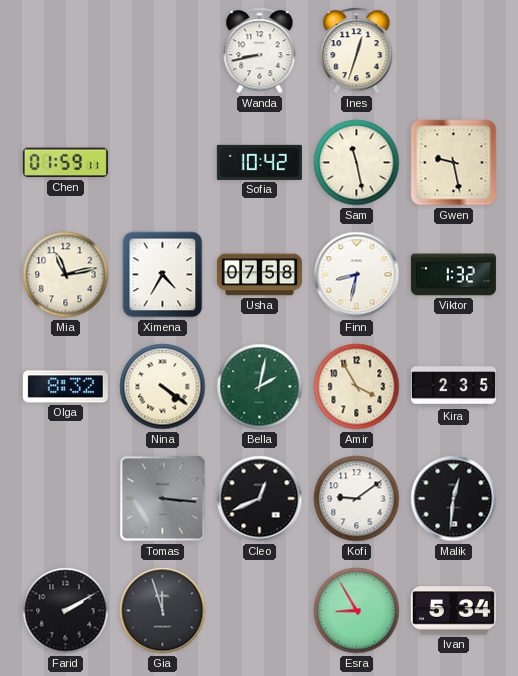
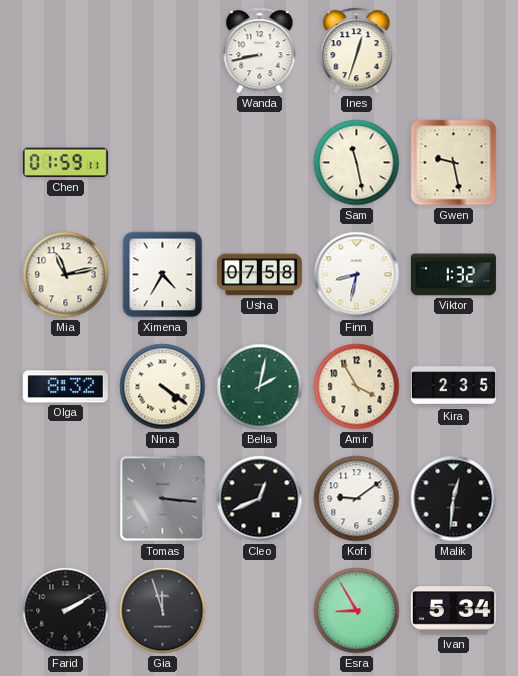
Sofia: 10:42 -> none
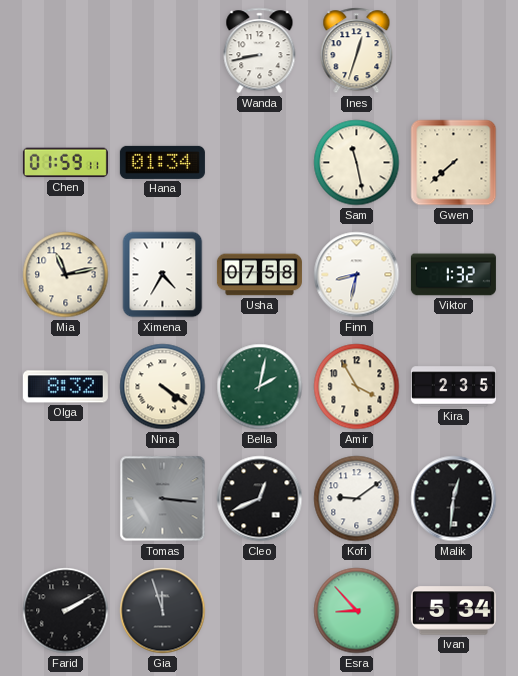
Hana: none -> 01:34
Gwen: 9:28 -> 7:38
Esra: 8:55 -> 8:53
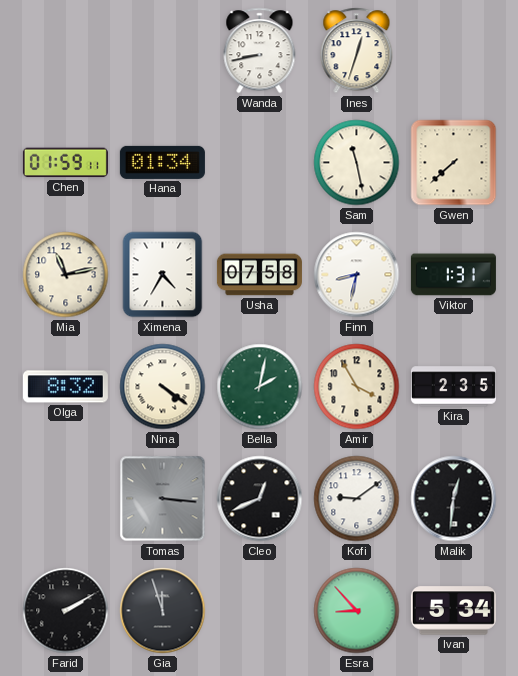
Viktor: 1:32 -> 1:31
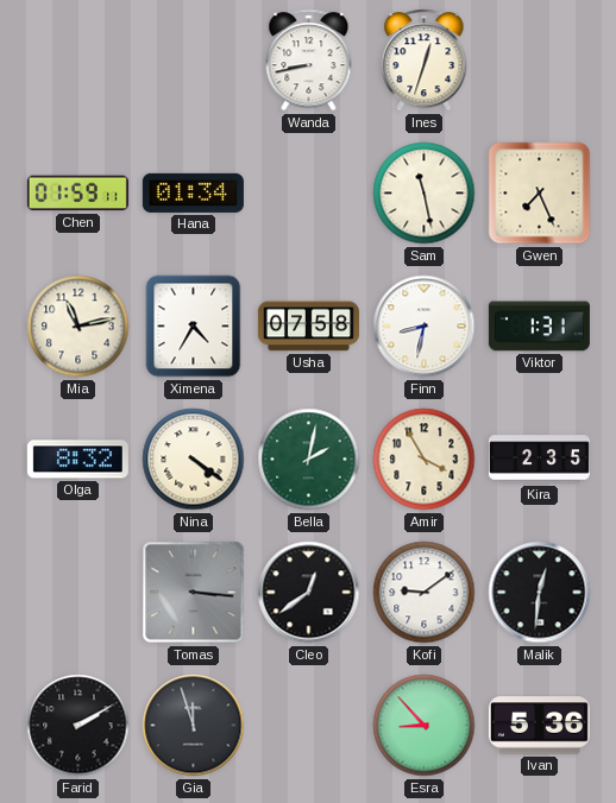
Gwen: 7:38 -> 7:26
Cleo: 12:41 -> 12:39
Ivan: 5:34 -> 5:36
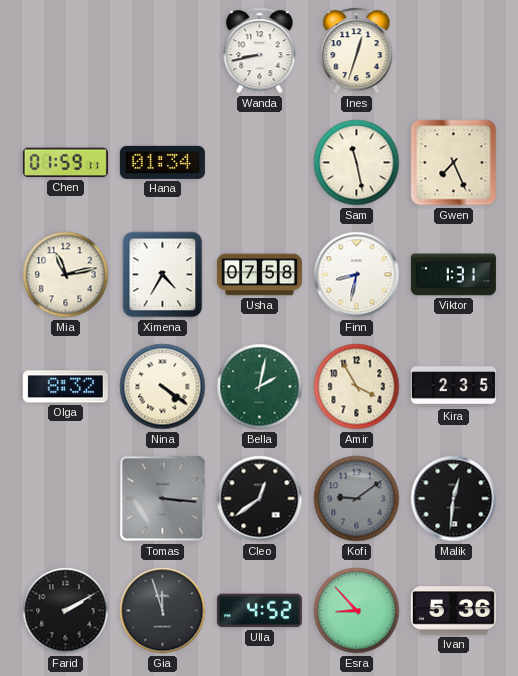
Kofi dial: white -> grey
Ulla: none -> 4:52
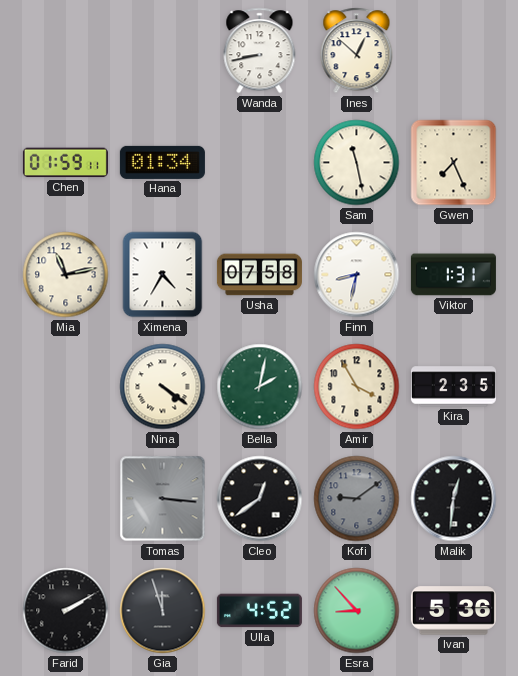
Ines: 12:33 -> 12:52
Olga: 8:32 -> none
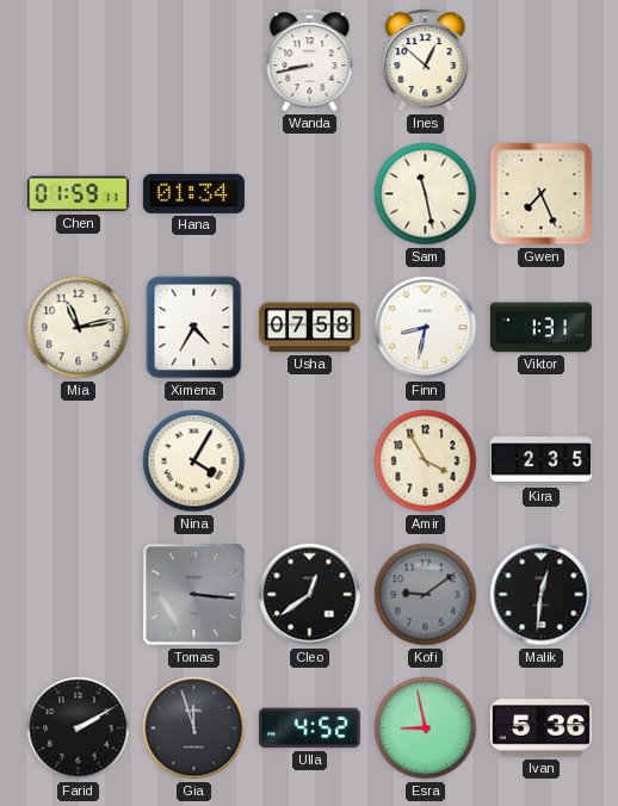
Nina: 4:21 -> 4:05
Bella: 2:02 -> none
Esra: 8:53 -> 8:58
